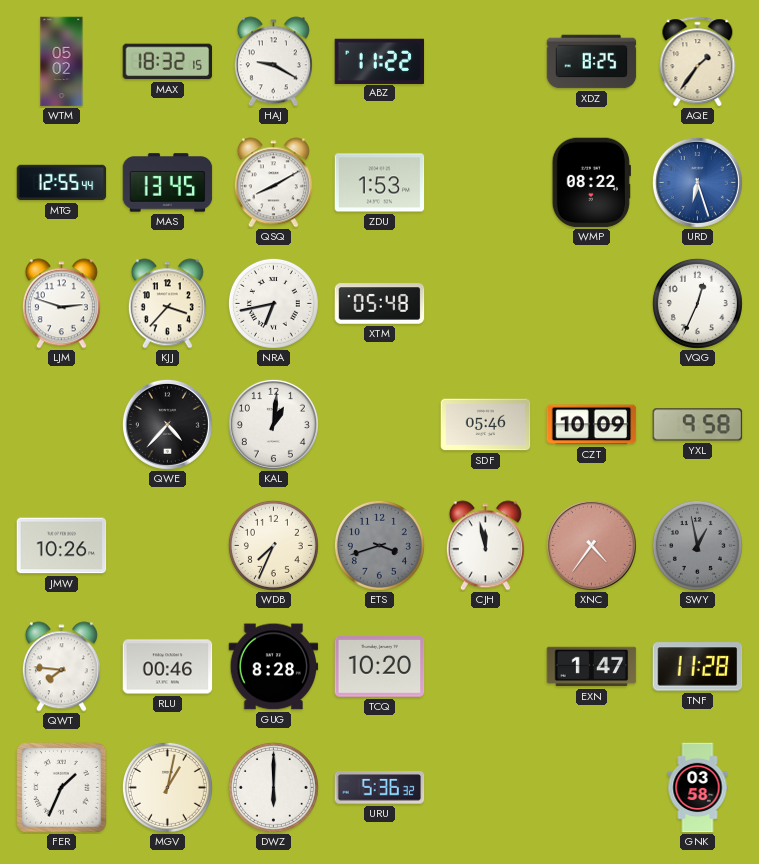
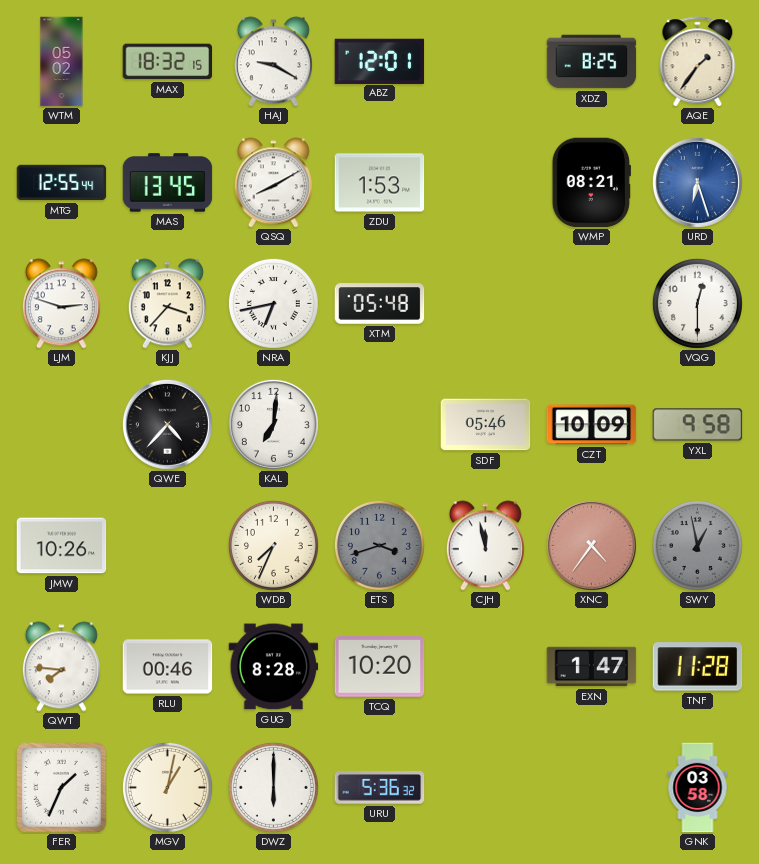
ABZ: 11:22 -> 12:01
WMP: 08:22 -> 08:21
VQG: 12:34 -> 12:30
KAL: 1:01 -> 7:01
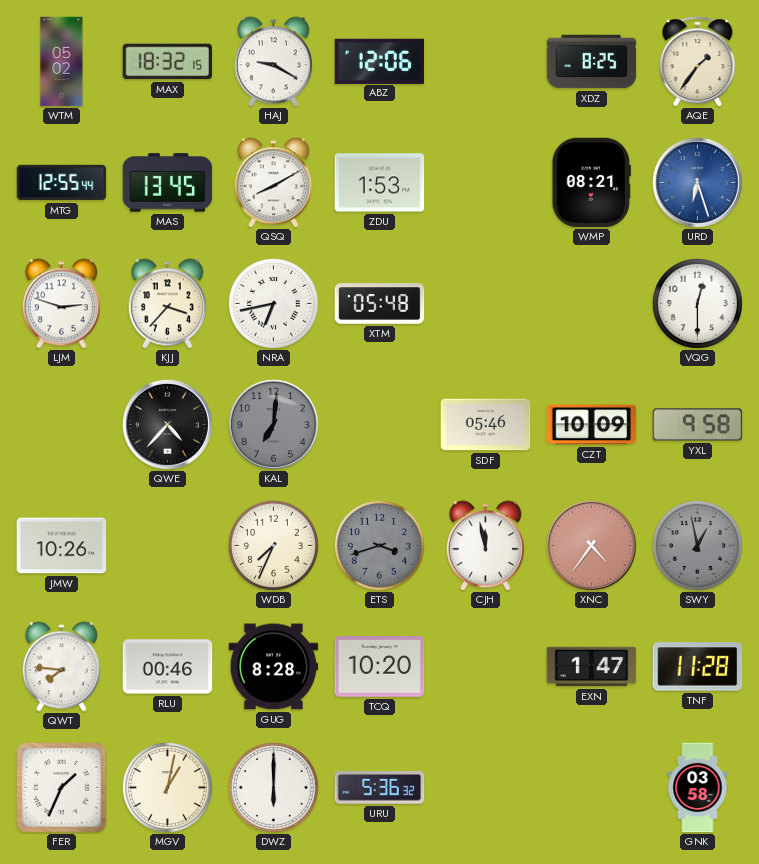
ABZ: 12:01 -> 12:06
KAL dial: white -> grey
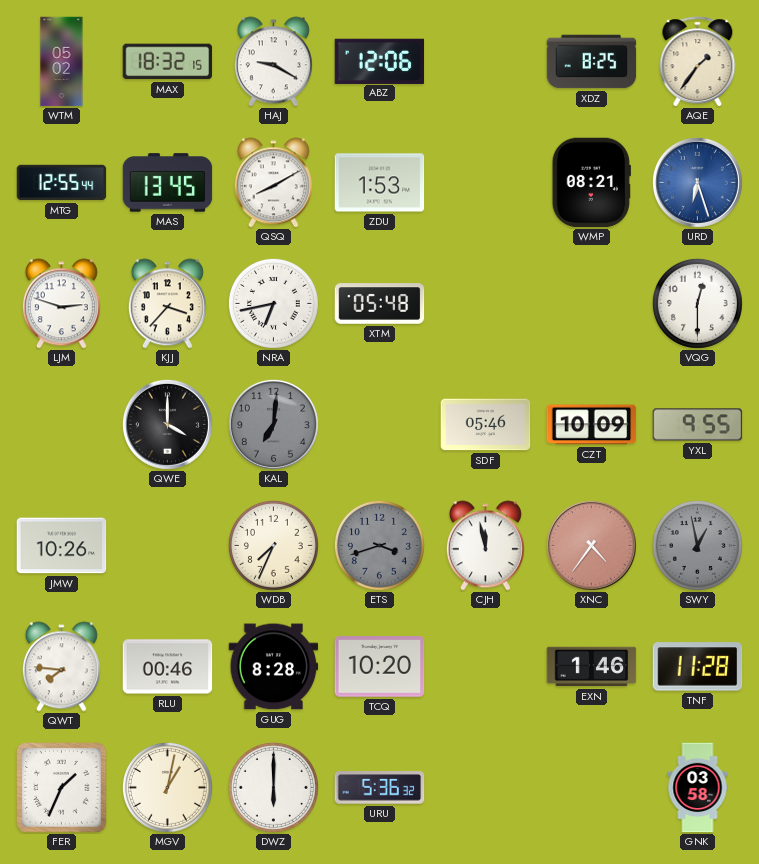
QWE: 4:37 -> 4:00
YXL: 9:58 -> 9:55
EXN: 1:47 -> 1:46
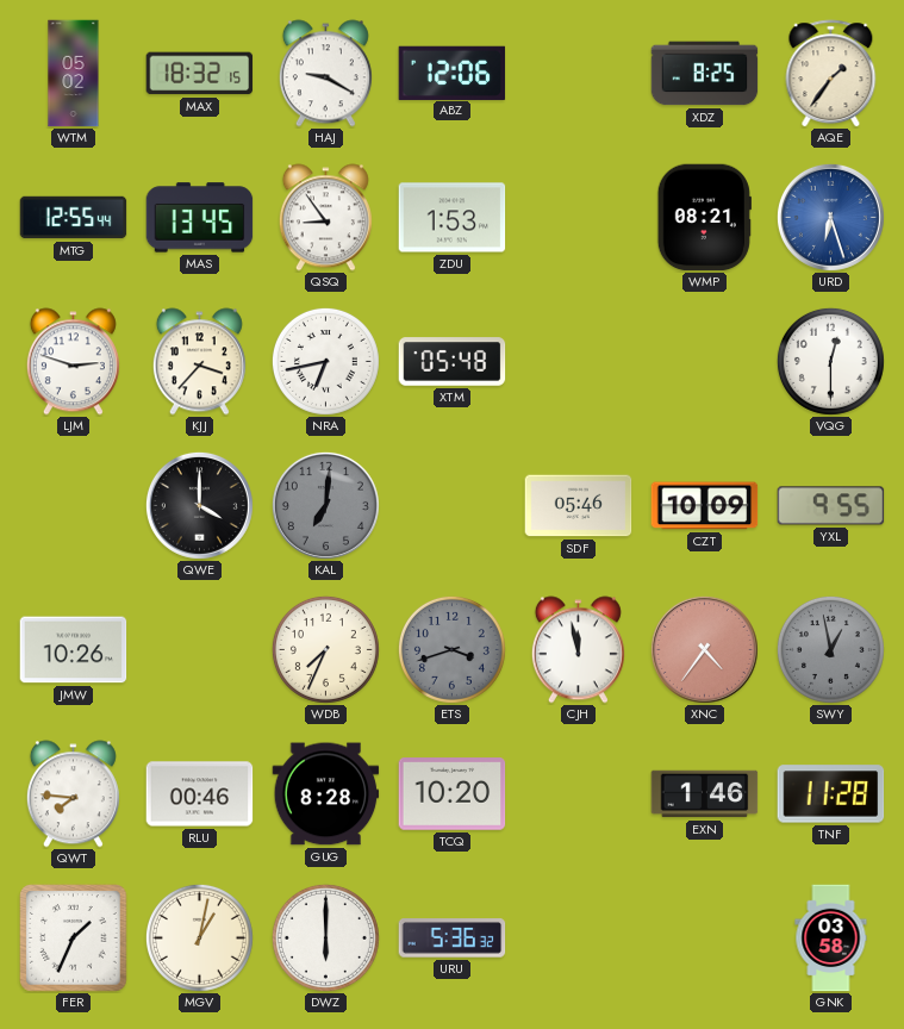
QSQ: 8:10 -> 8:54
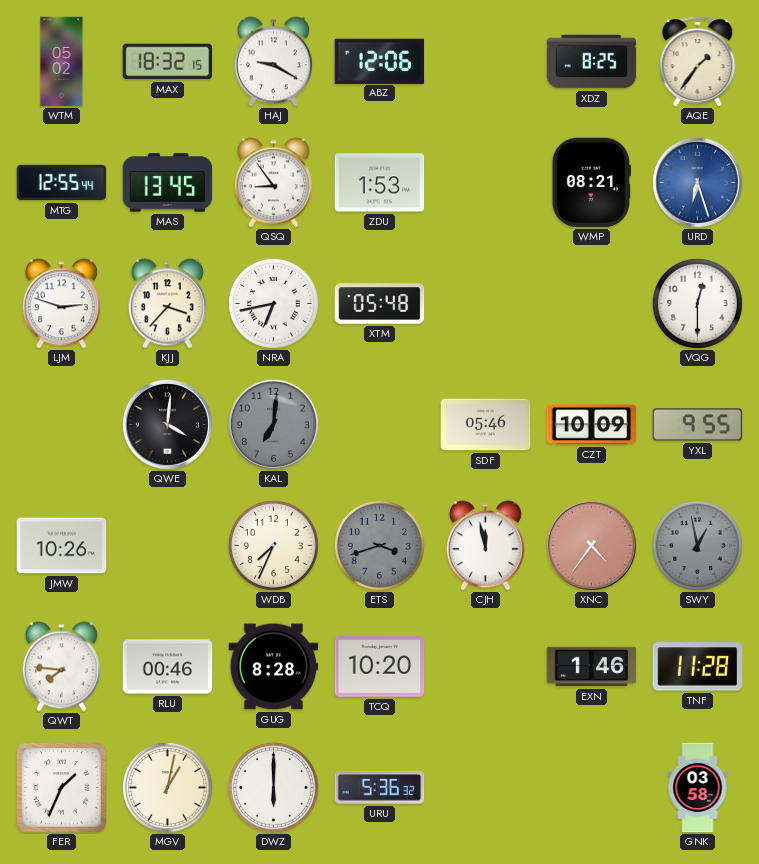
QWE: 4:00 -> 4:01
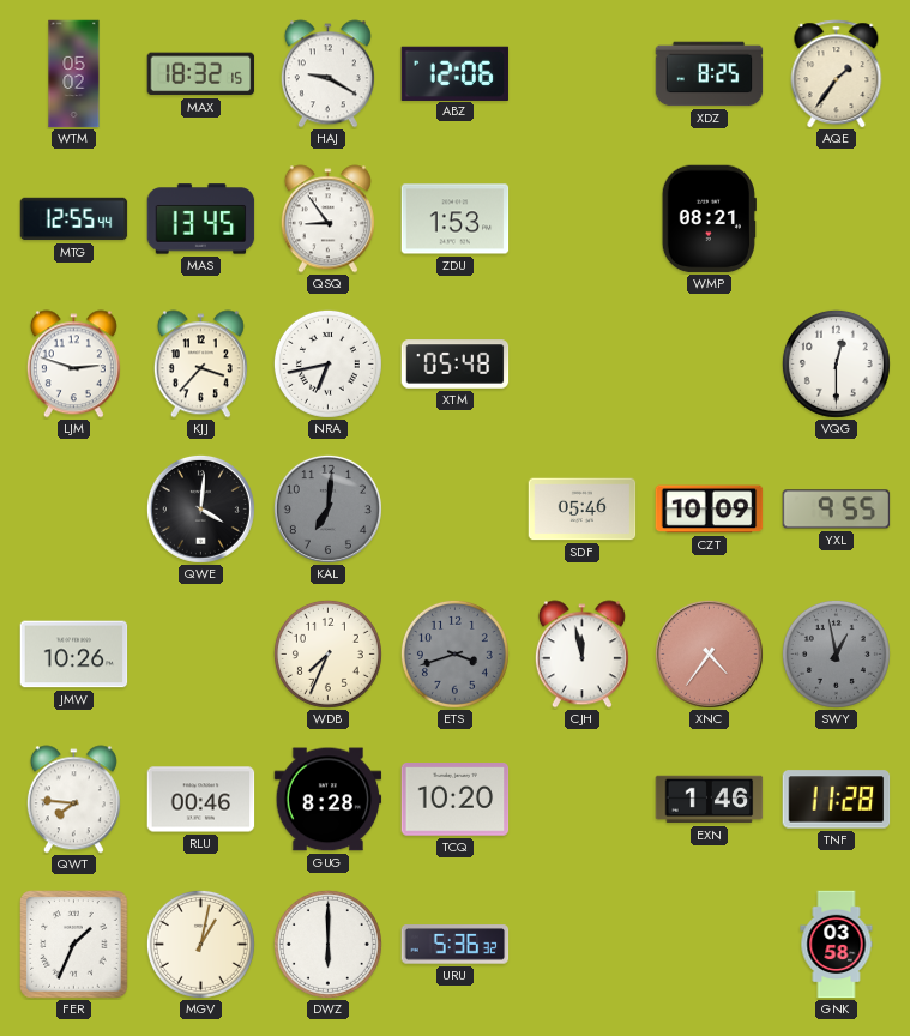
URD: 6:27 -> none
